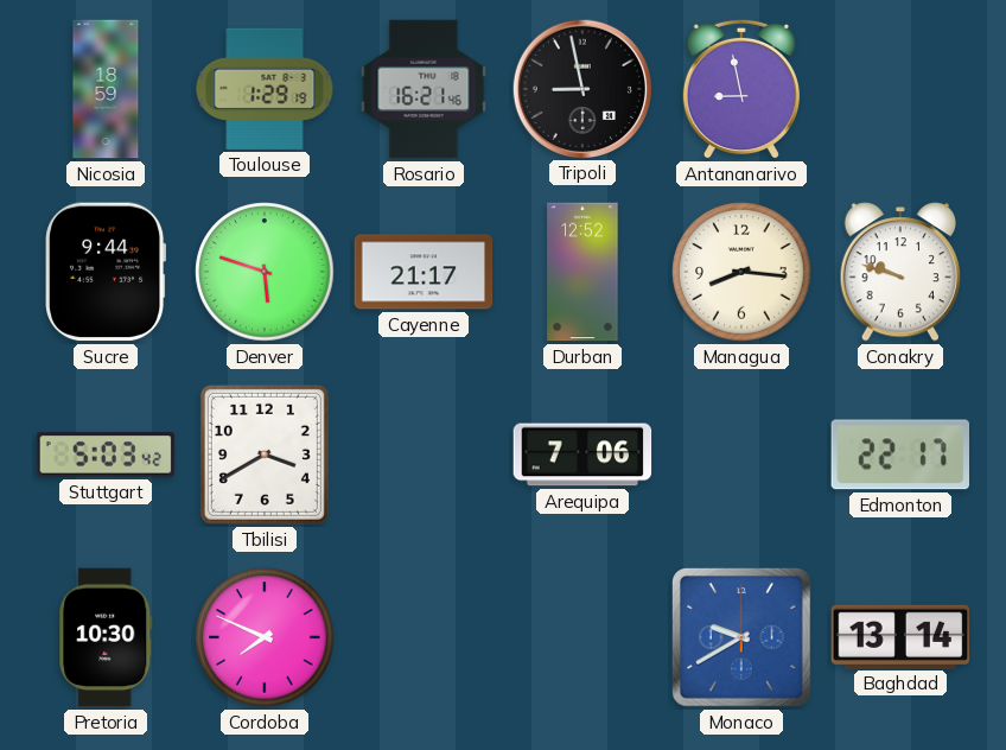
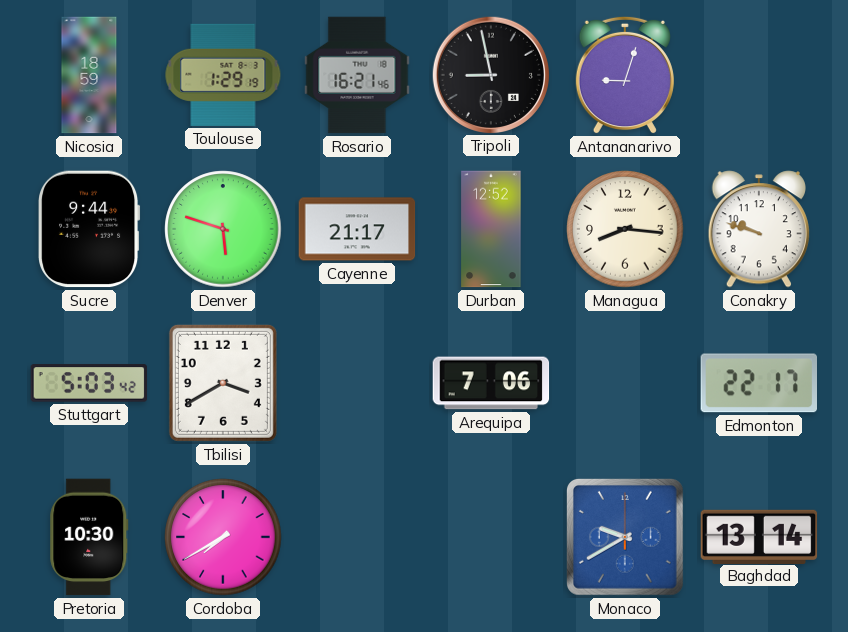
Antananarivo: 8:58 -> 9:03
Cordoba: 7:49 -> 7:40
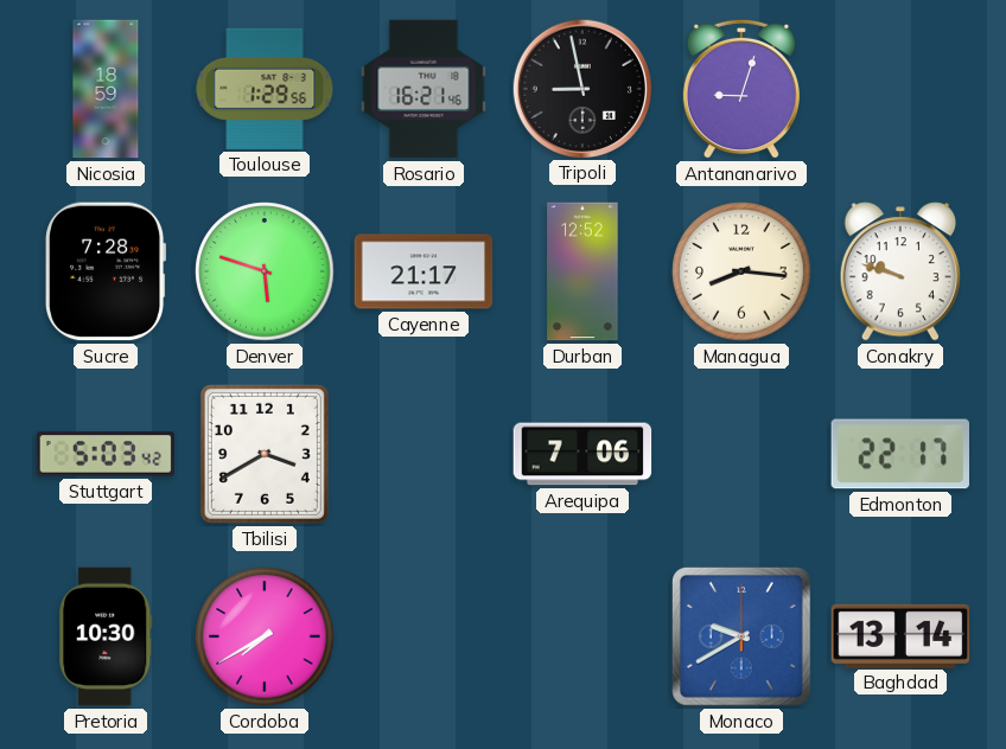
Toulouse: 1:29:19 -> 1:29:56
Sucre: 9:44 -> 7:28
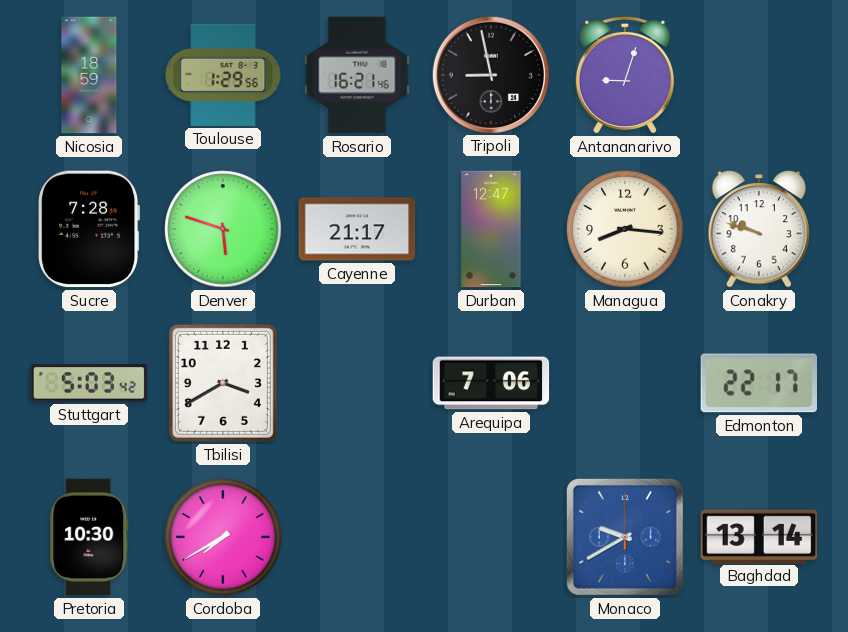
Durban: 12:52 -> 12:47
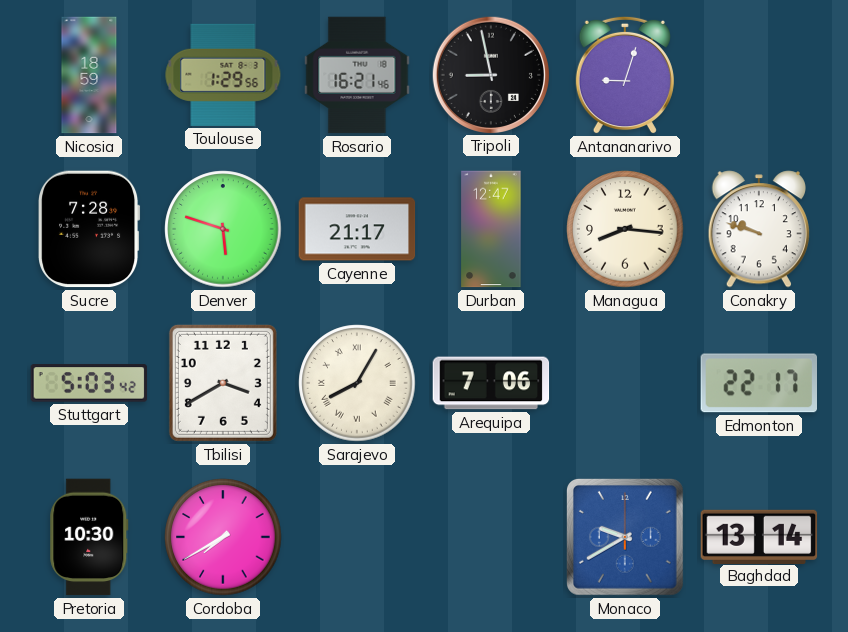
Sarajevo: none -> 8:05
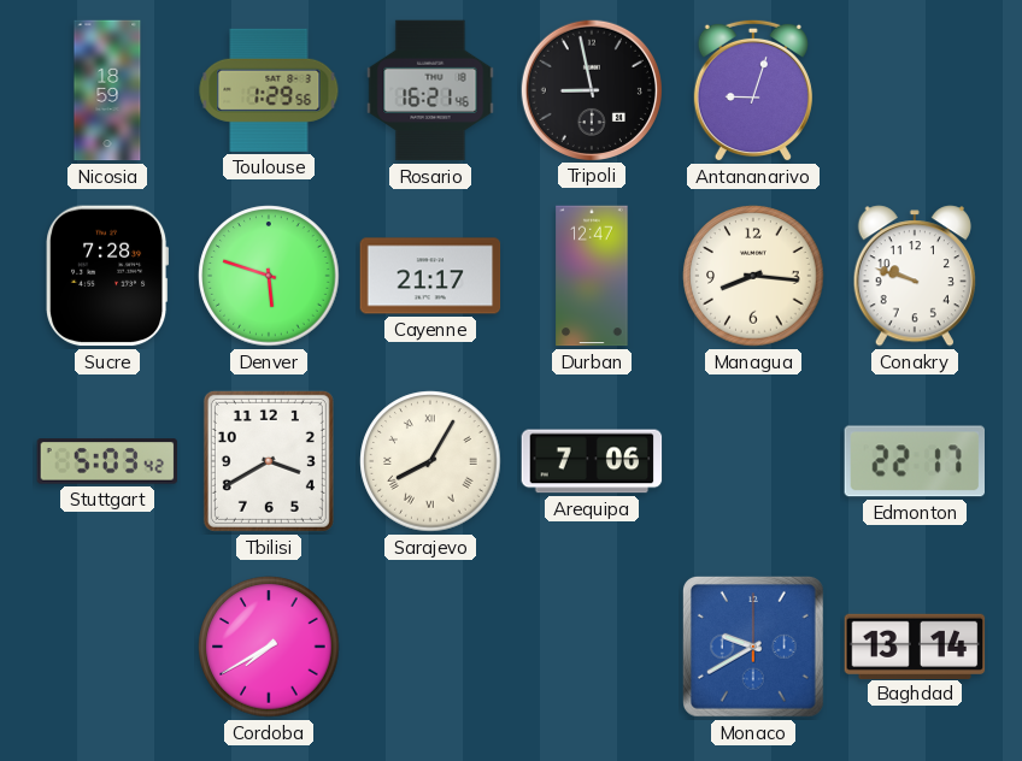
Pretoria: 10:30 -> none
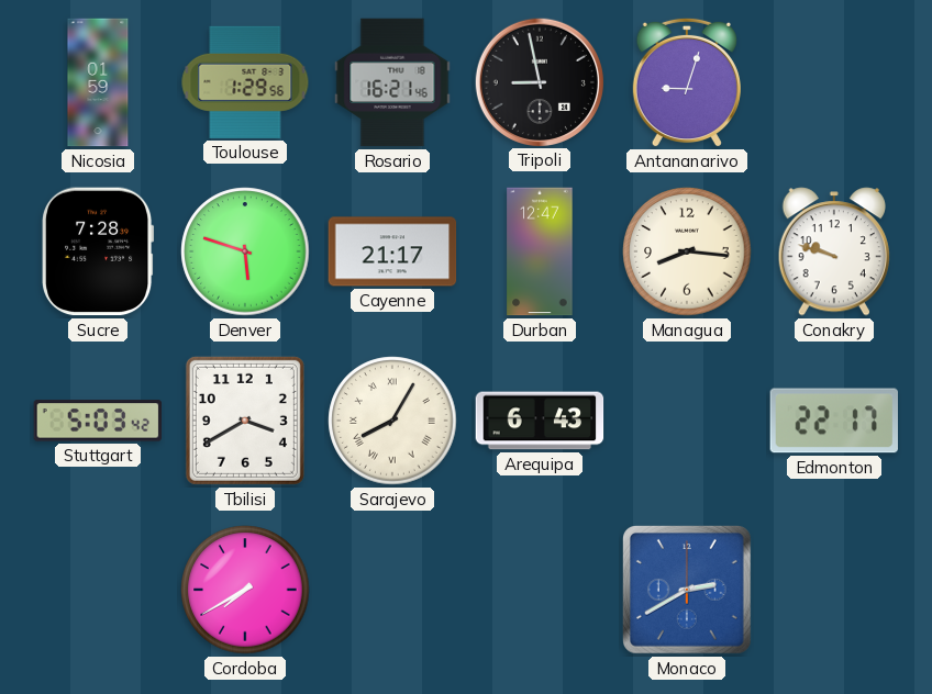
Nicosia: 18:59 -> 01:59
Arequipa: 7:06 -> 6:43
Monaco: 9:40 -> 2:40
Baghdad: 13:14 -> none
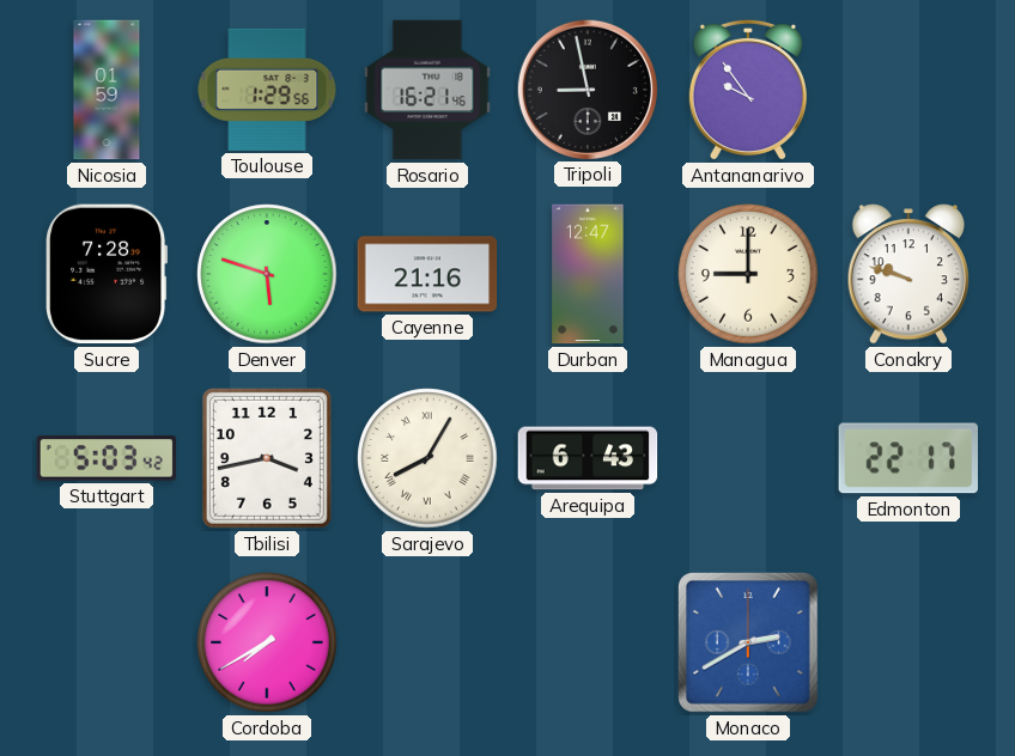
Antananarivo: 9:03 -> 9:54
Cayenne: 21:17 -> 21:16
Managua: 8:16 -> 9:00
Tbilisi: 3:40 -> 3:43
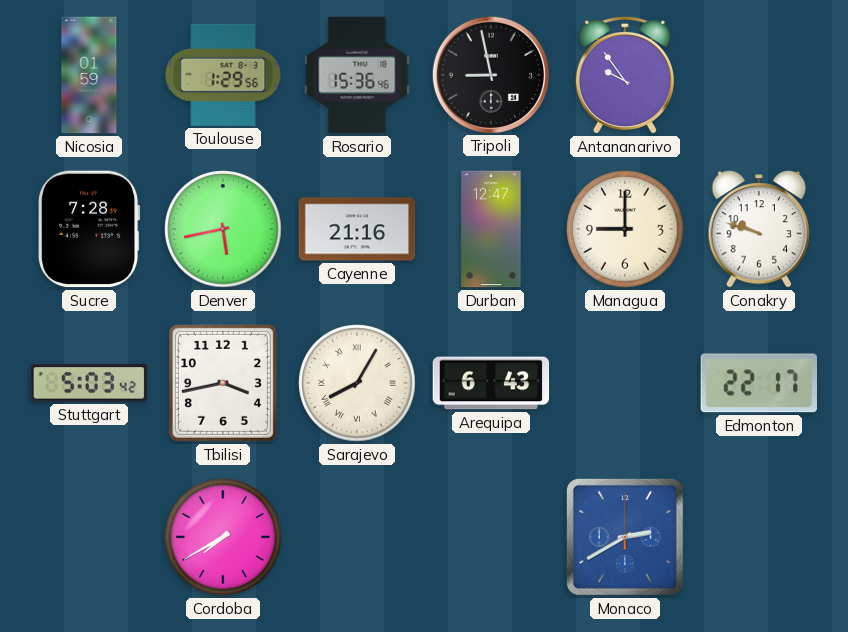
Rosario: 16:21 -> 15:36
Denver: 5:48 -> 5:43
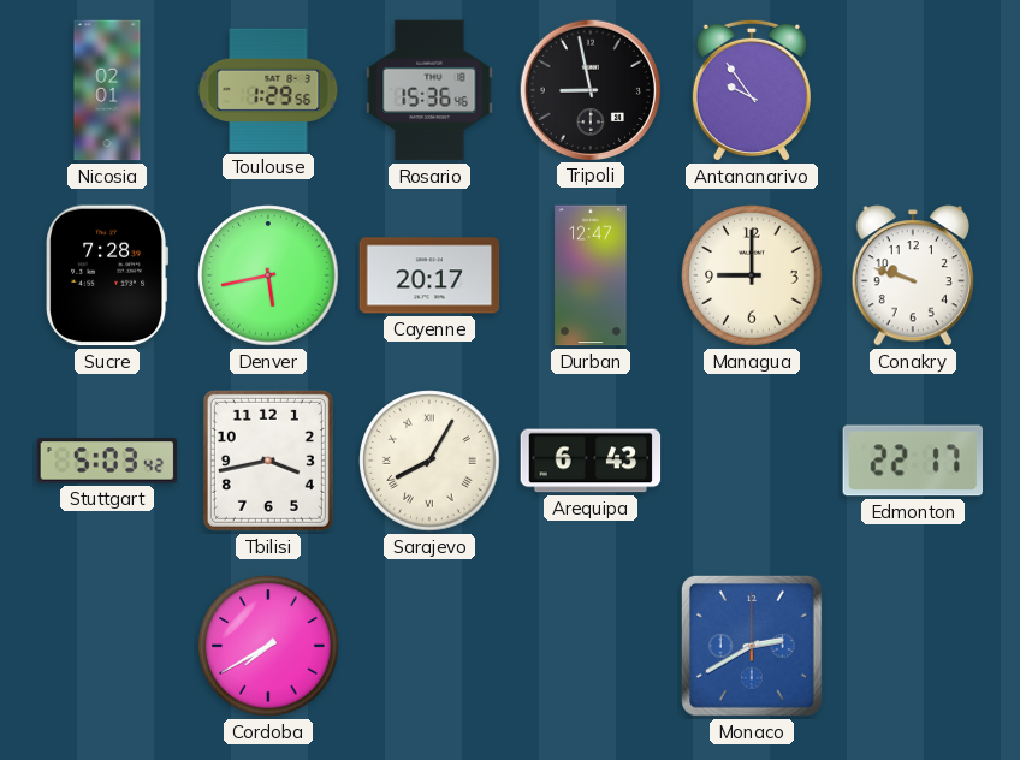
Nicosia: 01:59 -> 02:01
Cayenne: 21:16 -> 20:17
